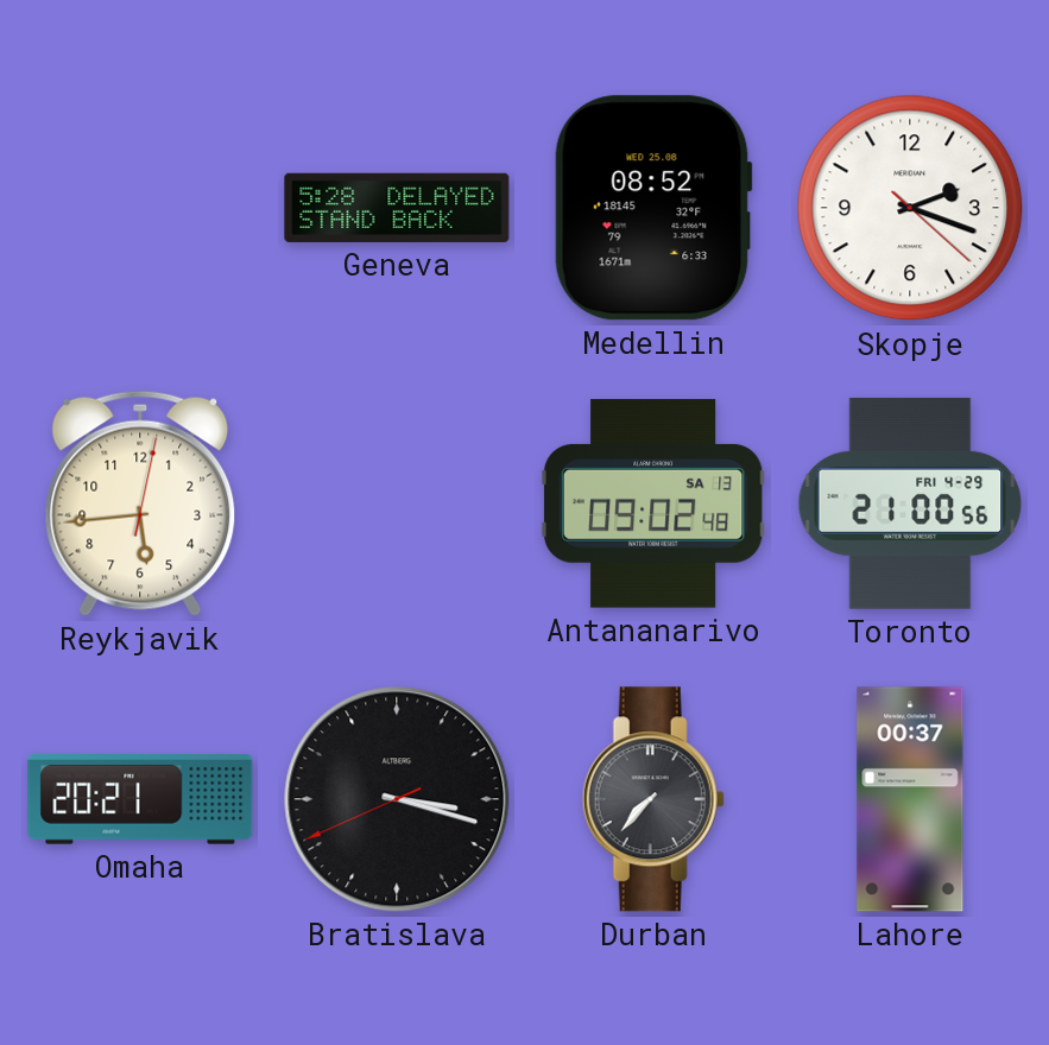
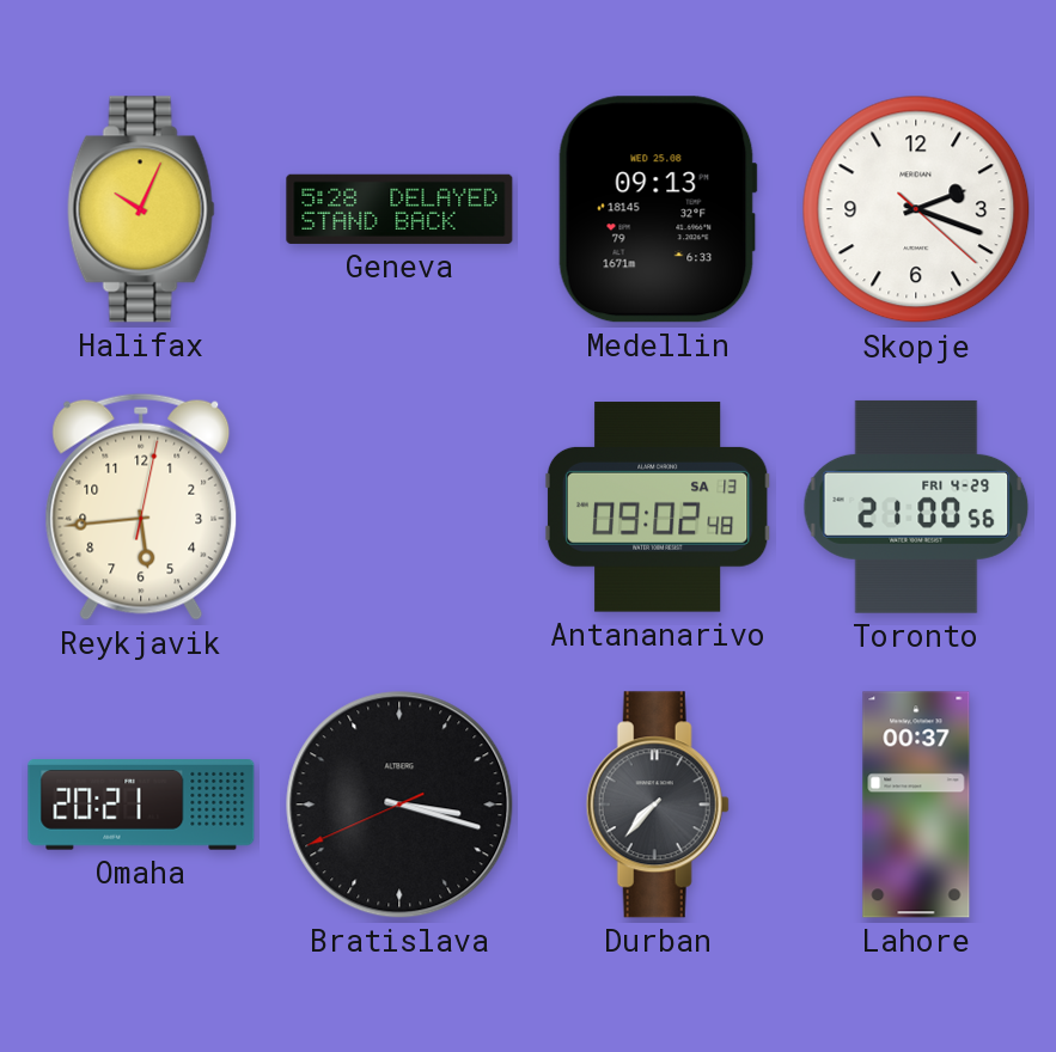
Halifax: none -> 10:04
Medellin: 08:52 -> 09:13
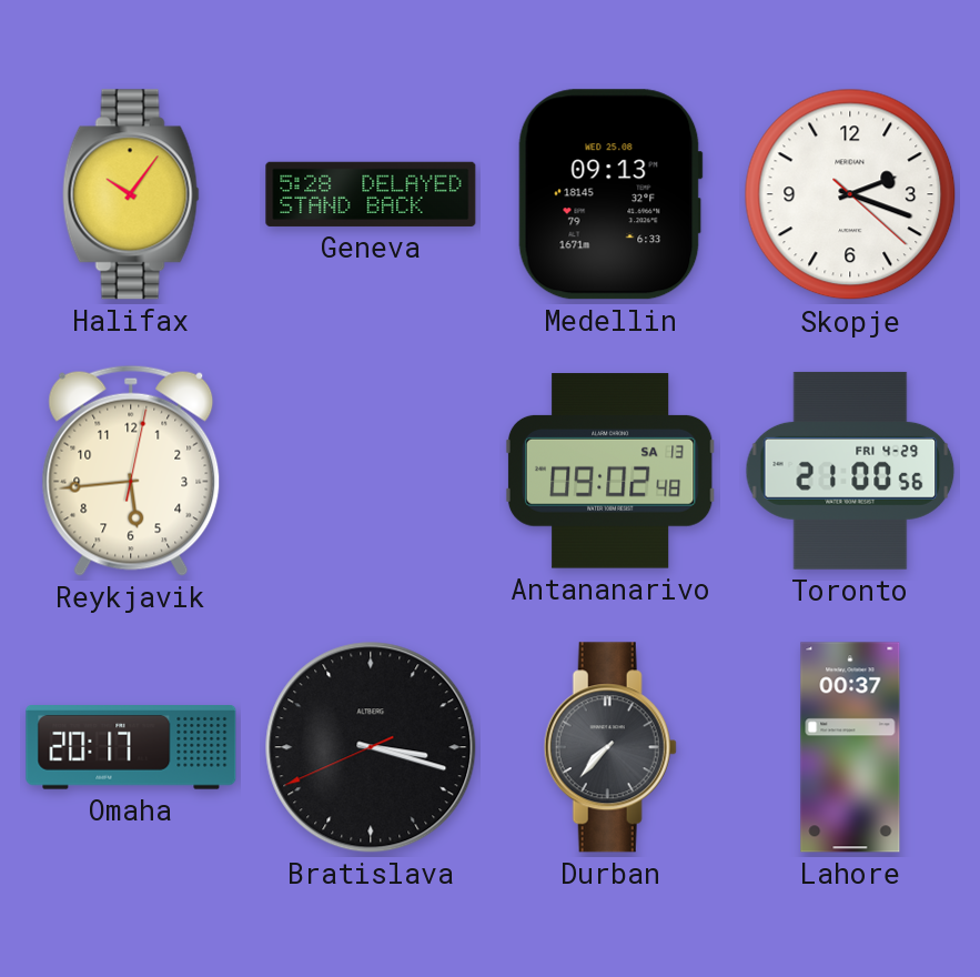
Halifax: 10:04 -> 10:06
Omaha: 20:21 -> 20:17
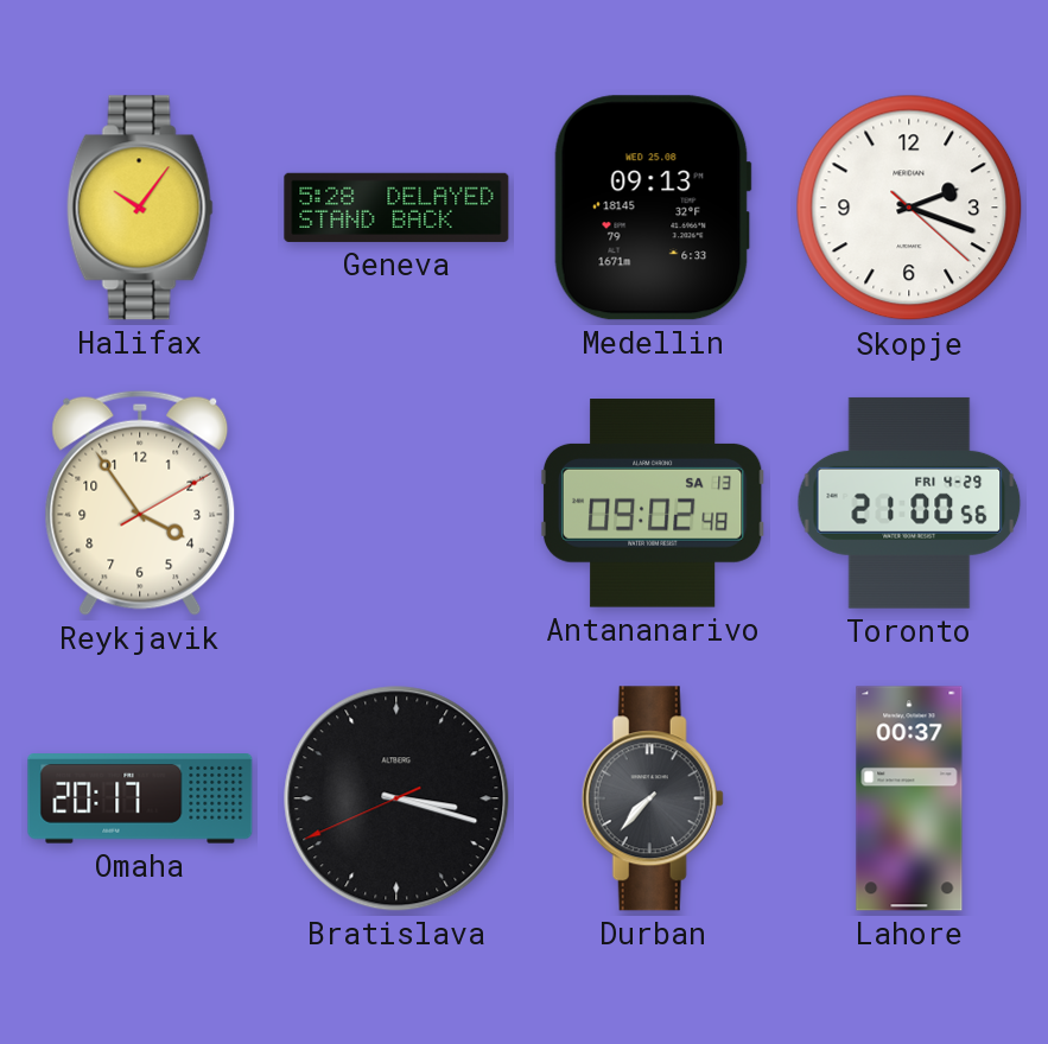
Reykjavik: 5:44 -> 3:54
